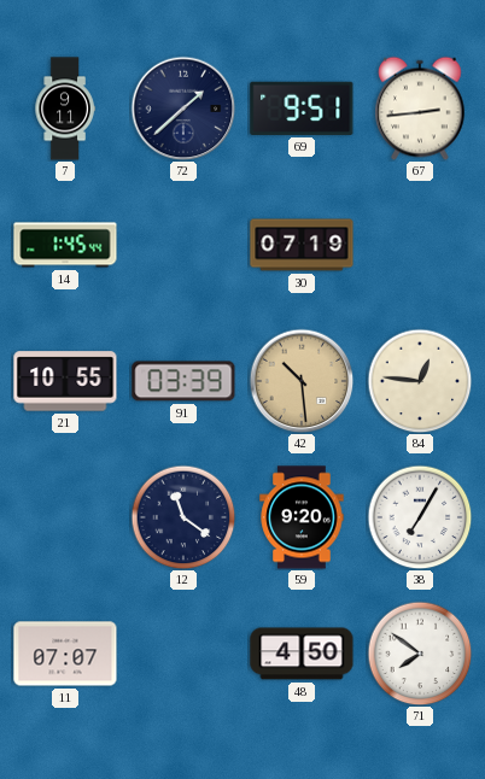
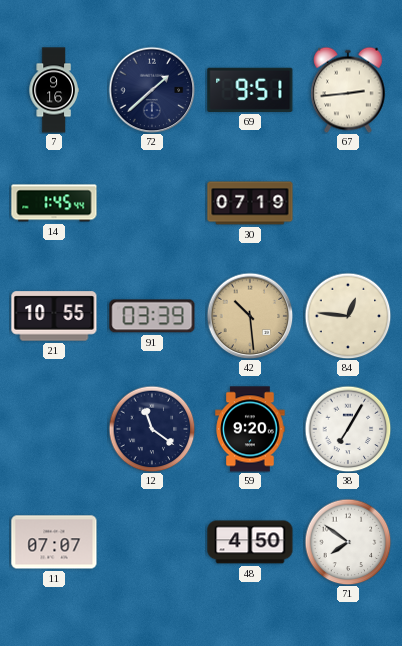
7: 9:11 -> 9:16
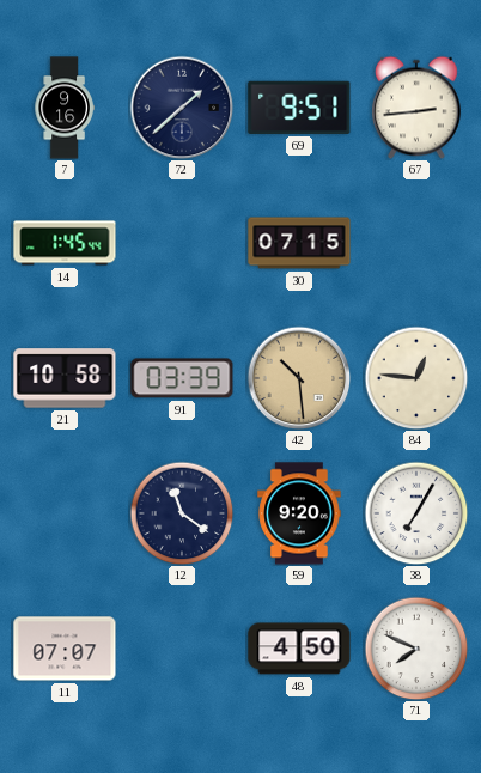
30: 07:19 -> 07:15
21: 10:55 -> 10:58
71: 7:51 -> 7:49
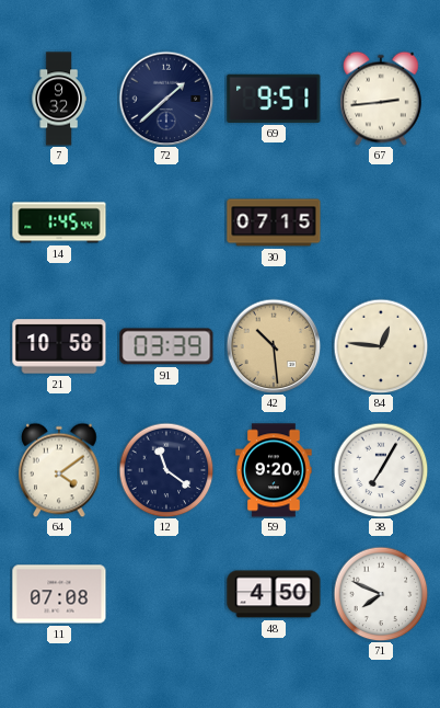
7: 9:16 -> 9:32
64: none -> 4:09
11: 07:07 -> 07:08
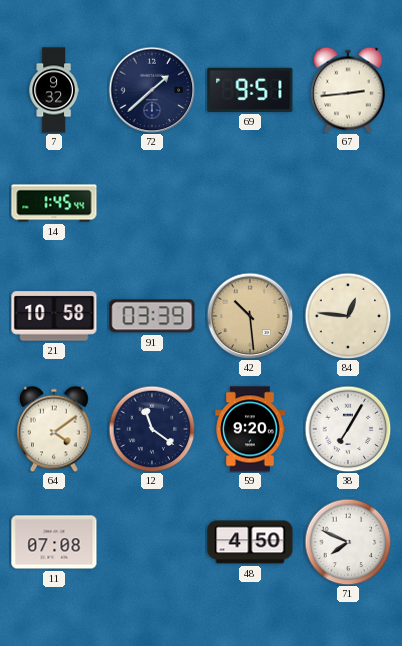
30: 07:15 -> none
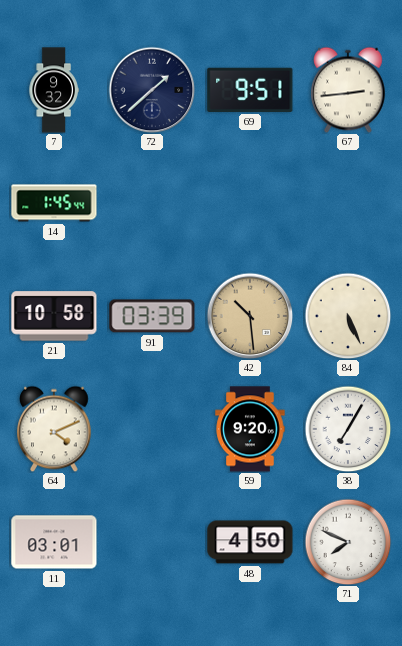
84: 12:46 -> 5:26
64: 4:09 -> 4:11
12: 11:21 -> none
11: 07:08 -> 03:01
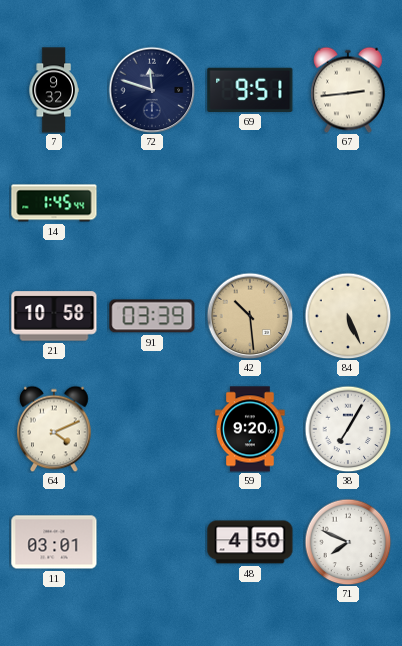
72: 1:38 -> 11:48
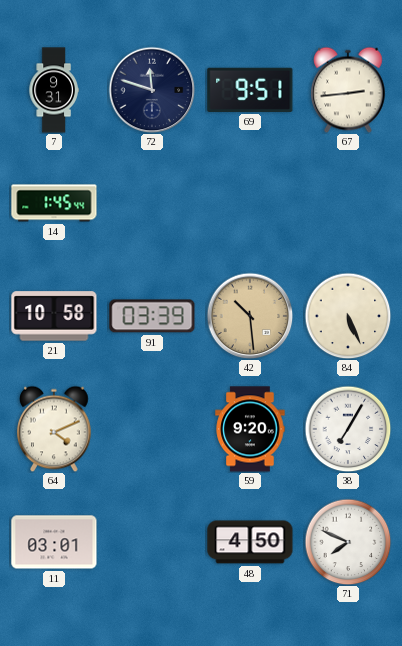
7: 9:32 -> 9:31
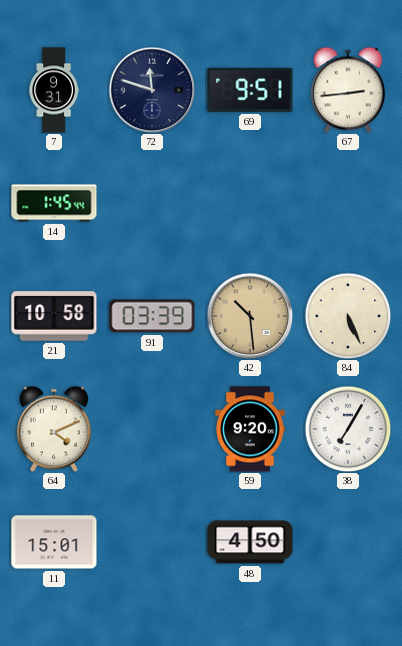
11: 03:01 -> 15:01
71: 7:49 -> none
